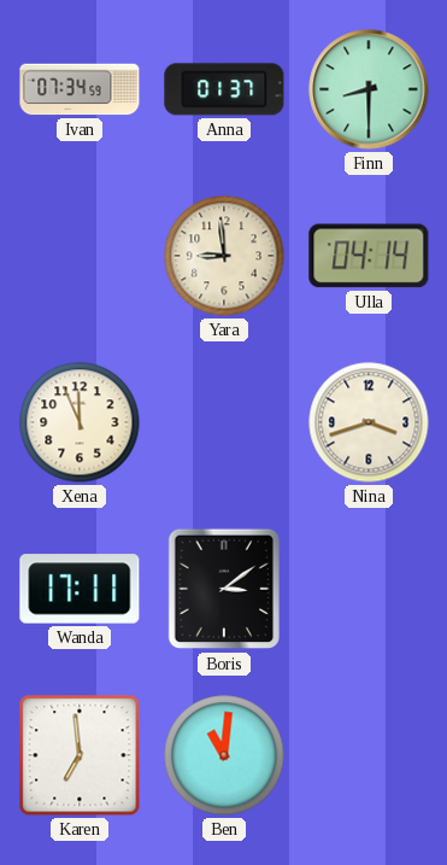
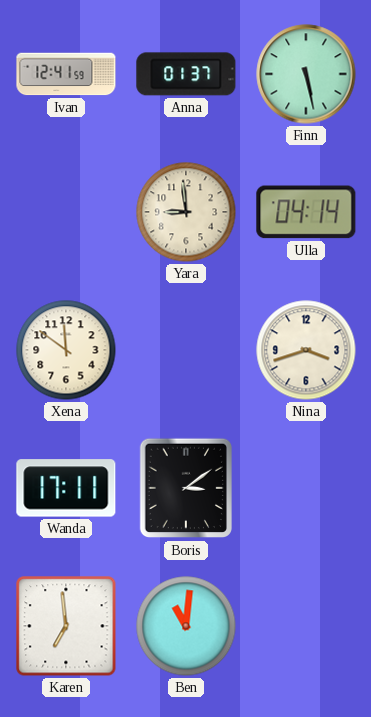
Ivan: 07:34 -> 12:41
Finn: 8:30 -> 5:28
Xena: 11:56 -> 11:51
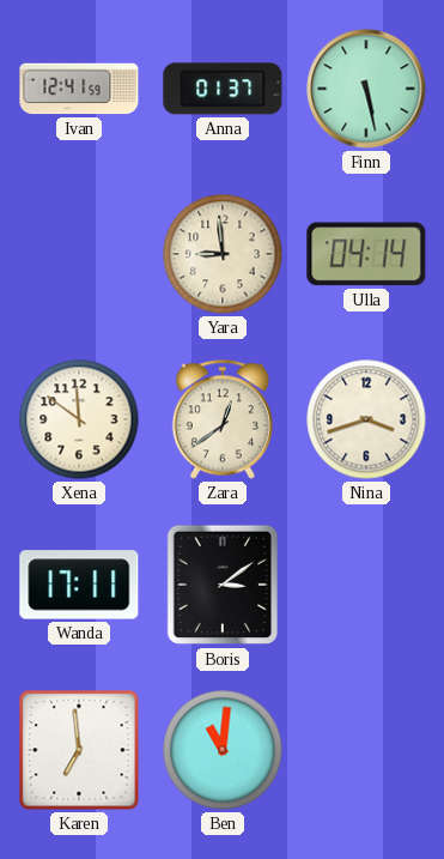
Zara: none -> 12:39
